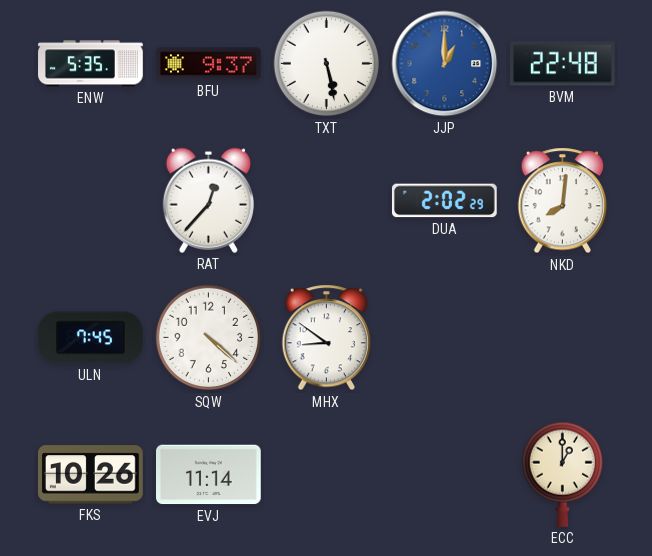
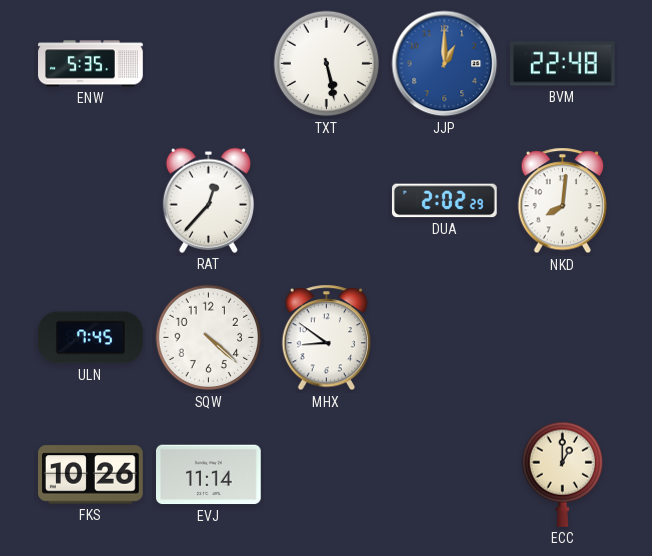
BFU: 9:37 -> none
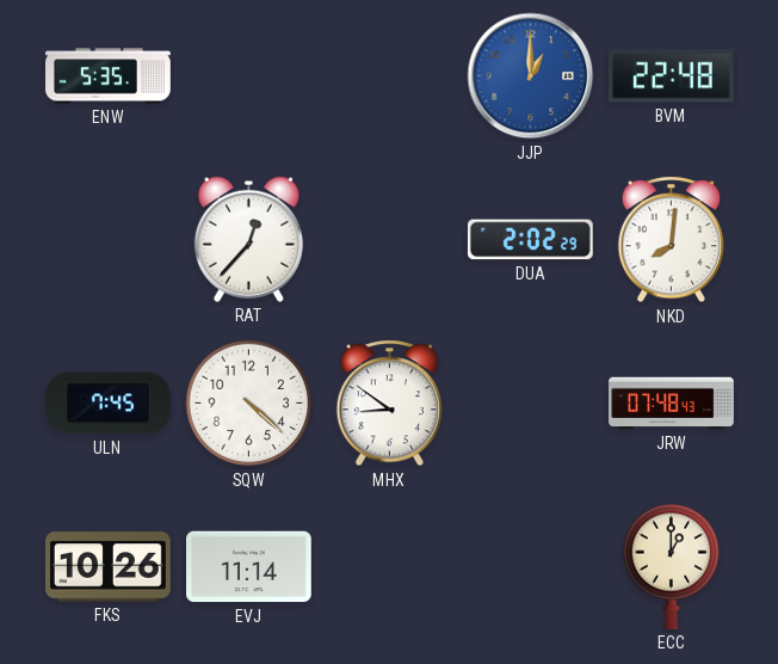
TXT: 5:28 -> none
JRW: none -> 07:48
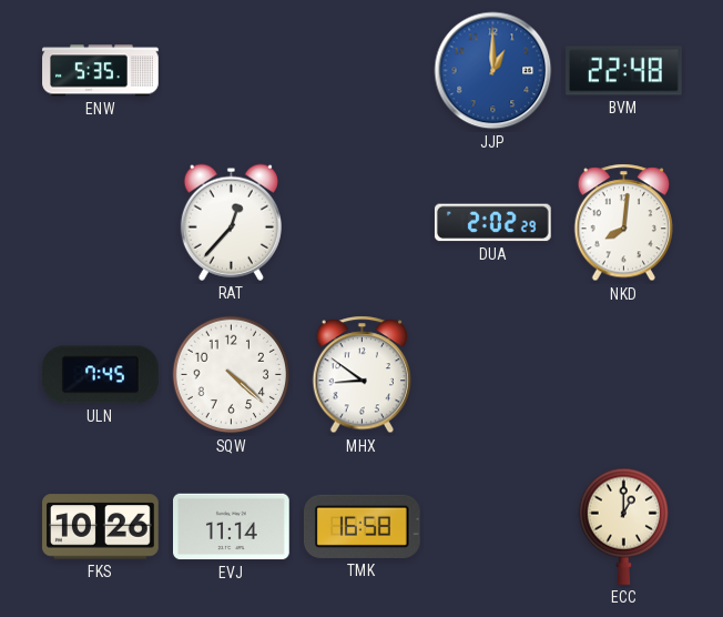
JRW: 07:48 -> none
TMK: none -> 16:58
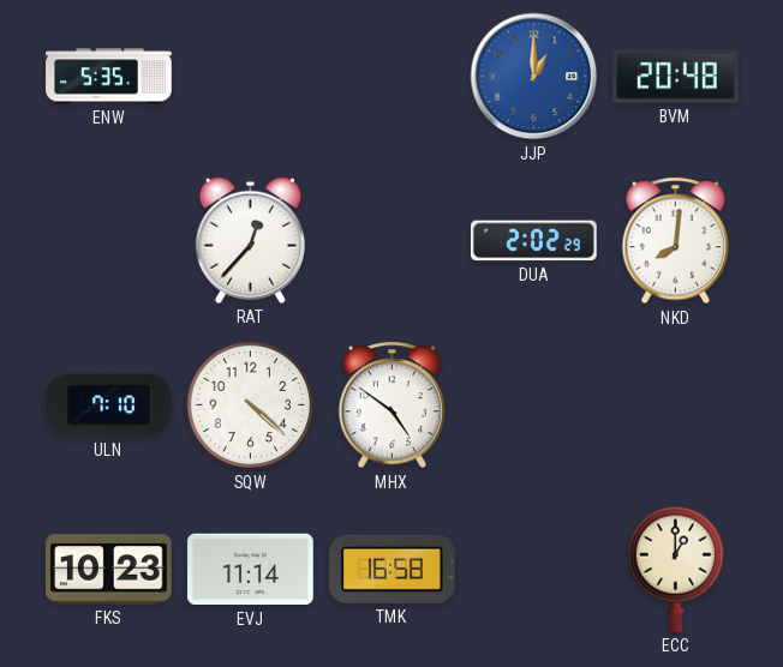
BVM: 22:48 -> 20:48
ULN: 7:45 -> 7:10
MHX: 8:51 -> 4:51
FKS: 10:26 -> 10:23
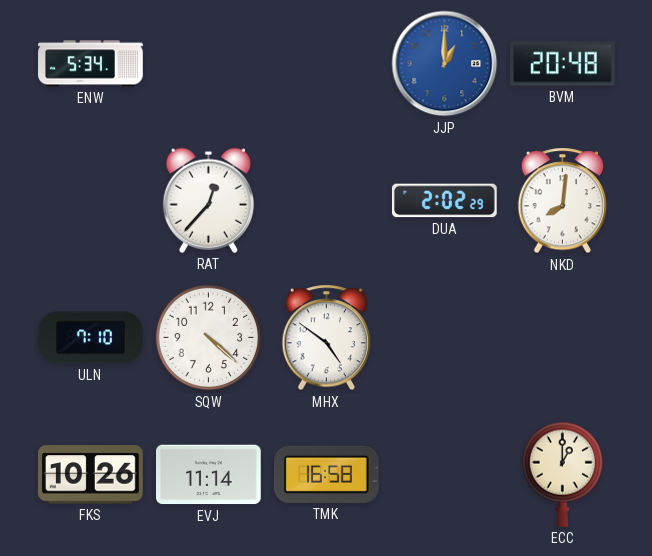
ENW: 5:35 -> 5:34
FKS: 10:23 -> 10:26
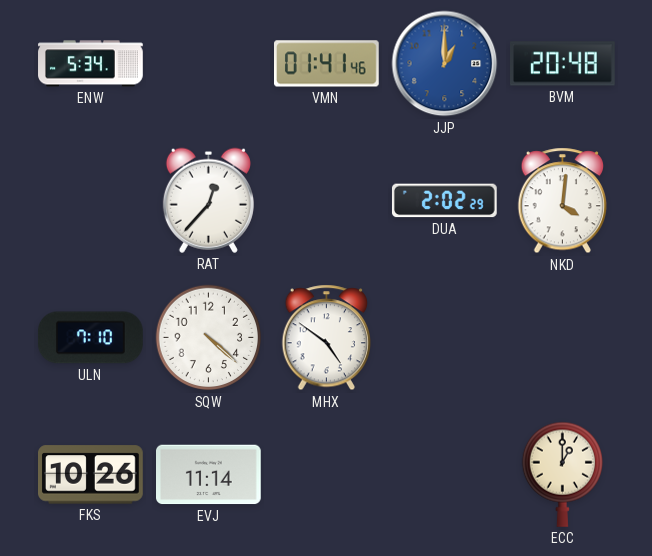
VMN: none -> 01:41
NKD: 8:01 -> 4:01
TMK: 16:58 -> none
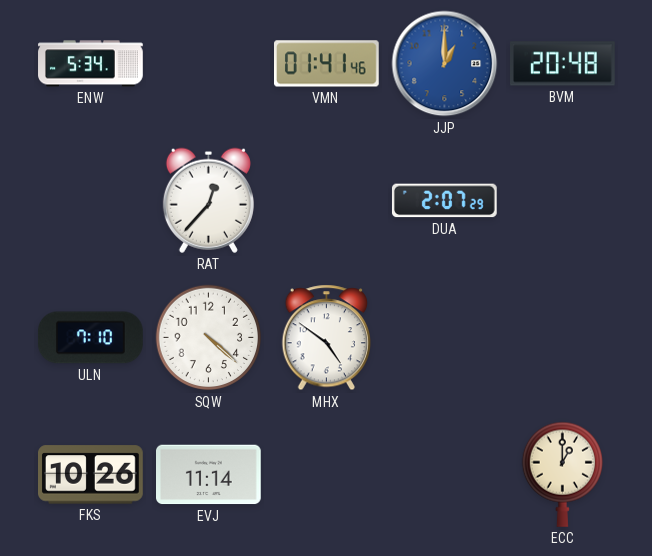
DUA: 2:02 -> 2:07
NKD: 4:01 -> none
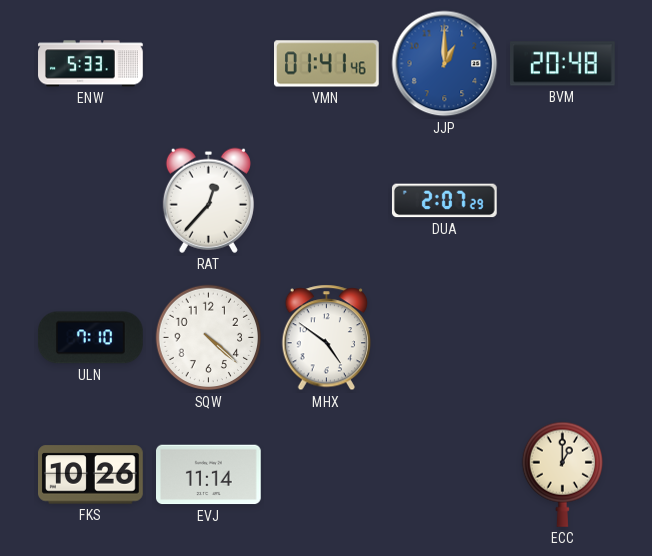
ENW: 5:34 -> 5:33
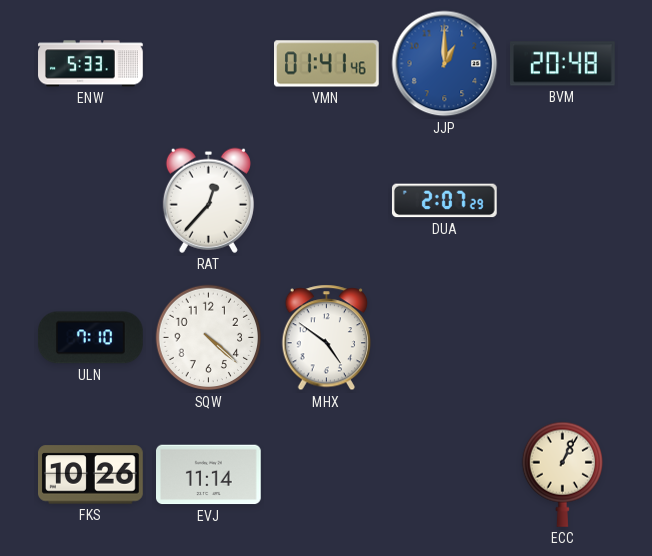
ECC: 1:00 -> 1:04
